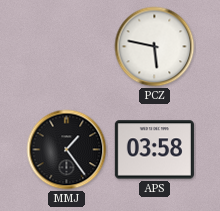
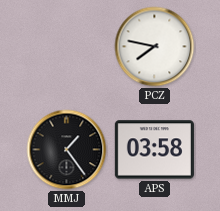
PCZ: 5:47 -> 7:47
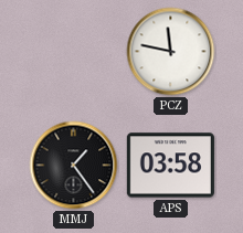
PCZ: 7:47 -> 11:47
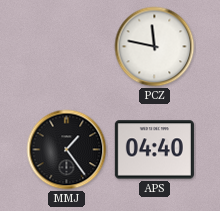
APS: 03:58 -> 04:40
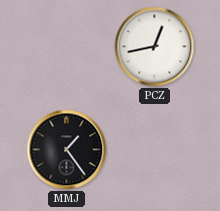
PCZ: 11:47 -> 12:43
APS: 04:40 -> none
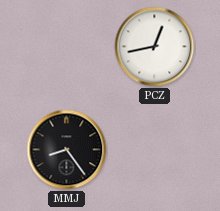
MMJ: 1:24 -> 8:24
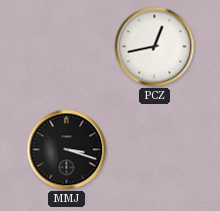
MMJ: 8:24 -> 3:18
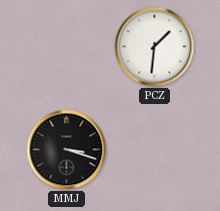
PCZ: 12:43 -> 1:31
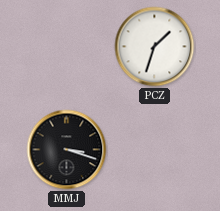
PCZ: 1:31 -> 1:33
